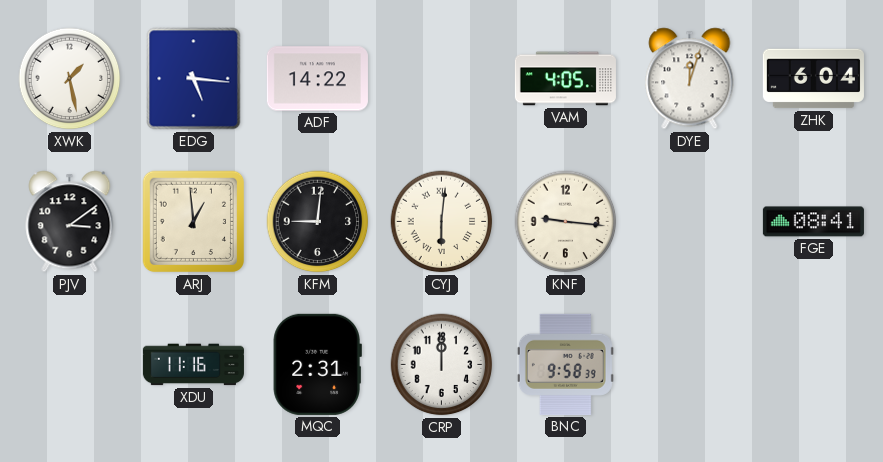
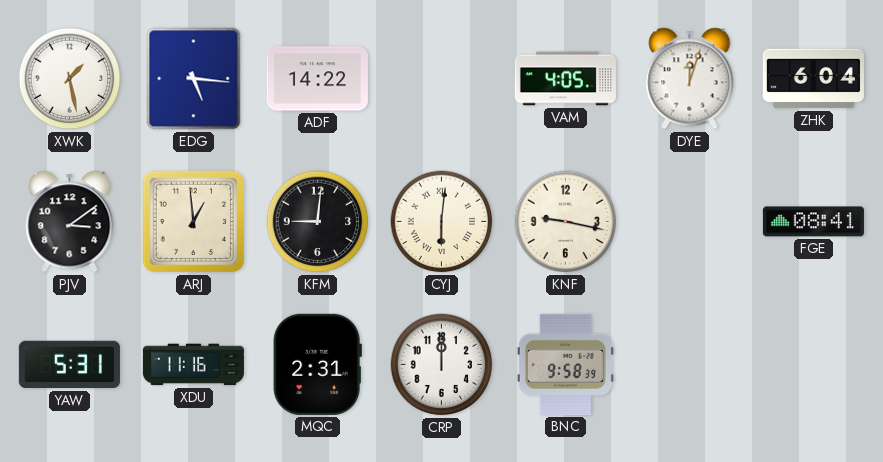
KNF: 9:16 -> 9:17
YAW: none -> 5:31
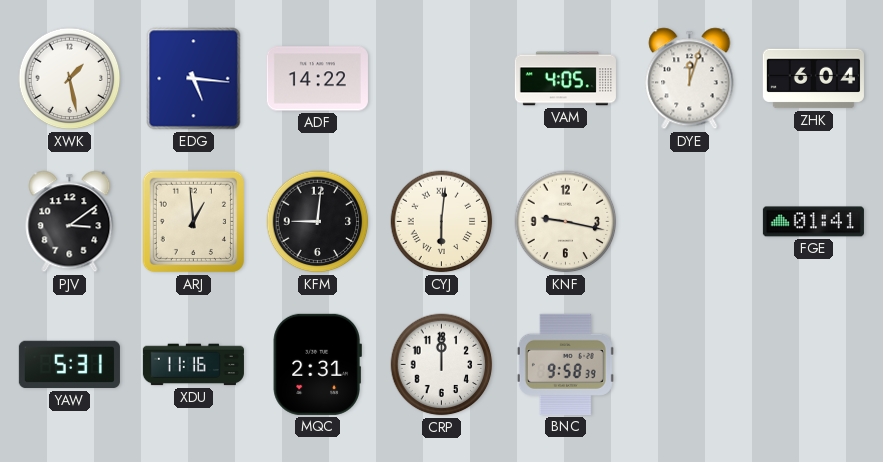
FGE: 08:41 -> 01:41
